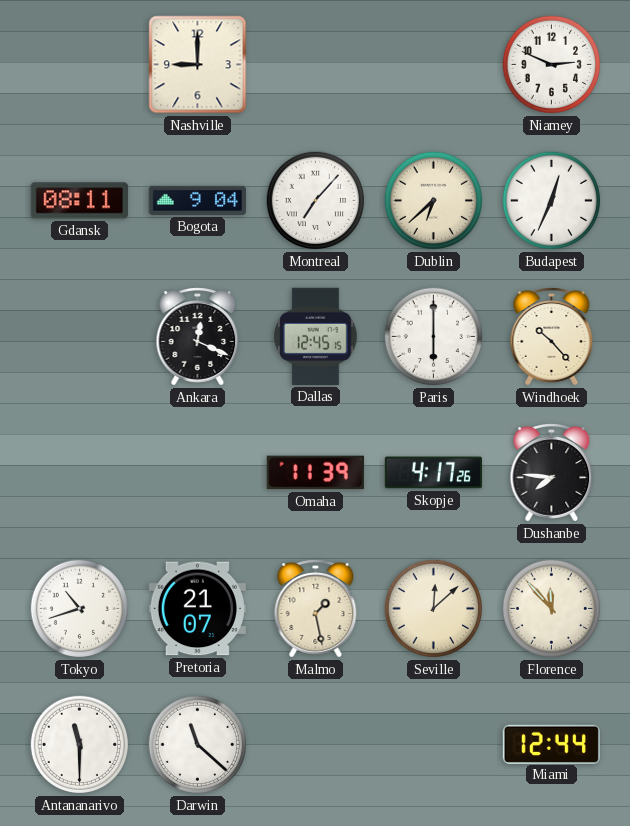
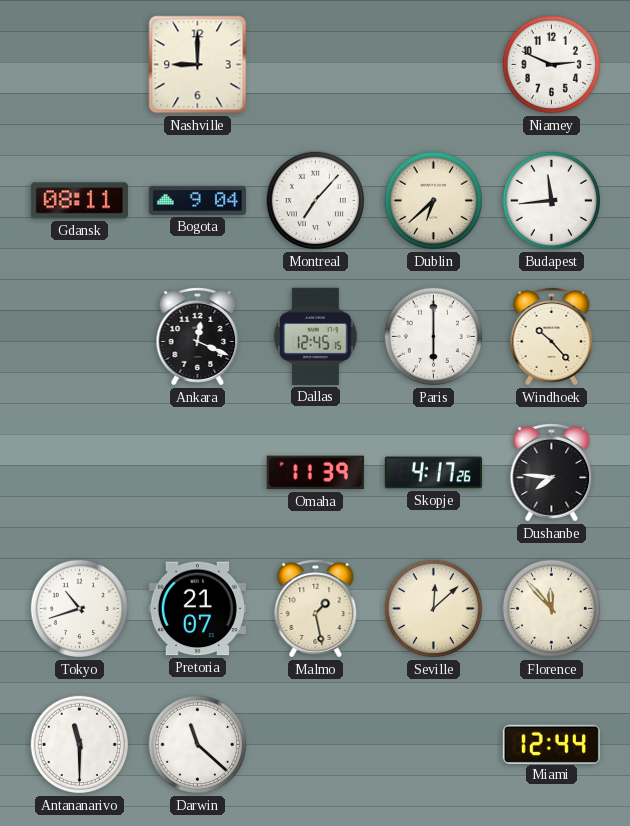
Budapest: 12:34 -> 11:44
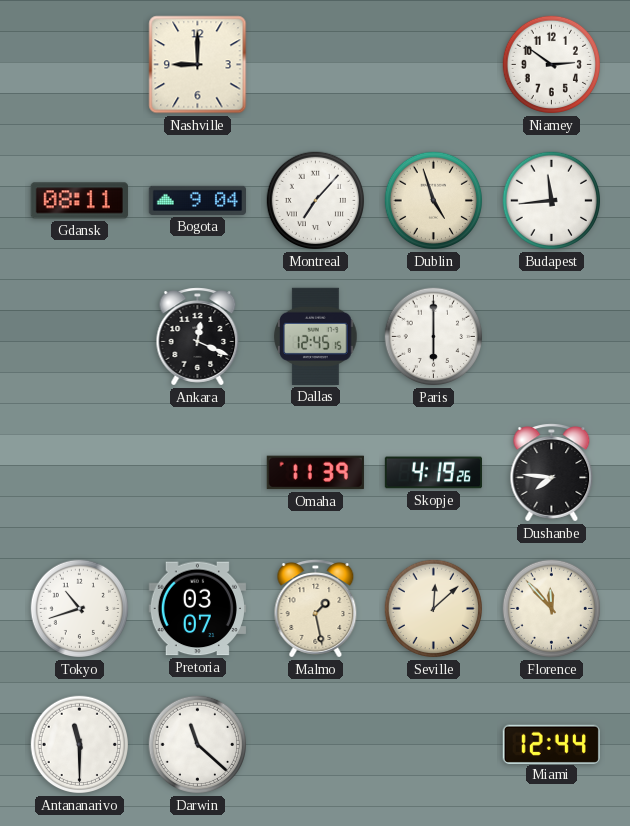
Niamey: 2:49 -> 2:51
Dublin: 6:38 -> 4:57
Windhoek: 10:23 -> none
Skopje: 4:17 -> 4:19
Pretoria: 21:07 -> 03:07
